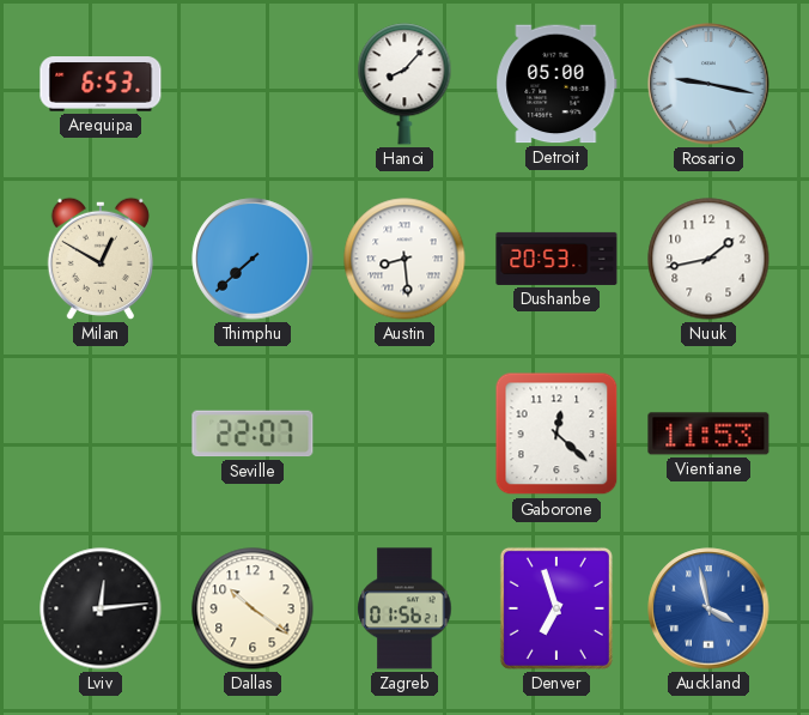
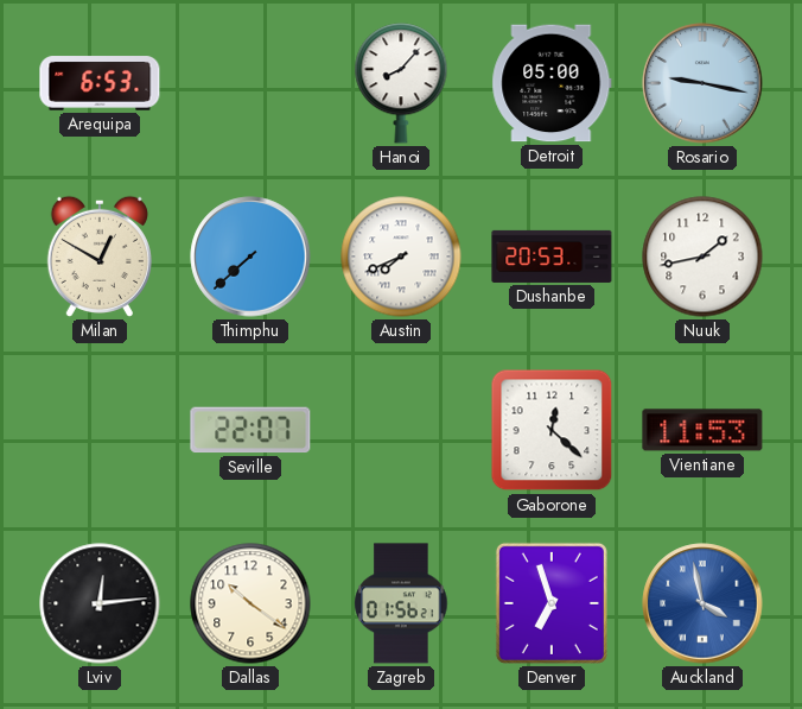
Austin: 8:29 -> 7:41
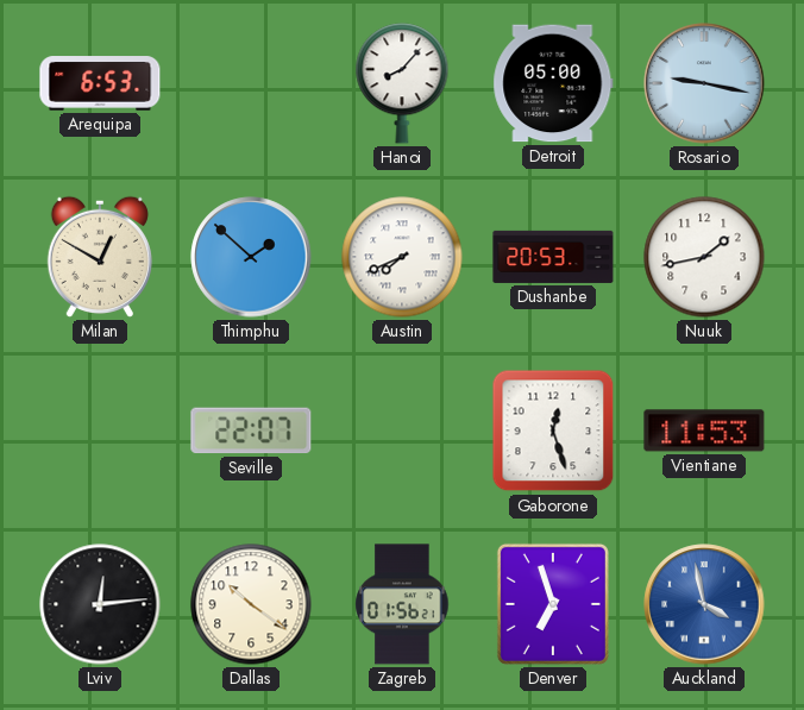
Thimphu: 7:38 -> 1:52
Gaborone: 12:22 -> 12:27
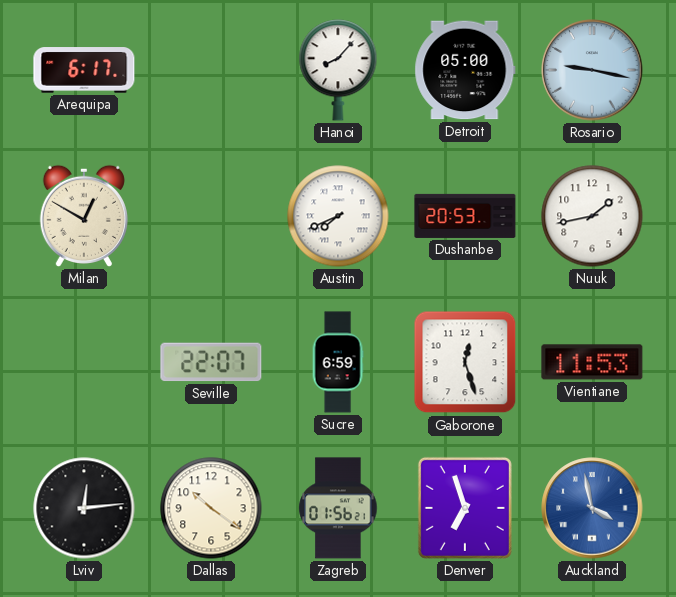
Arequipa: 6:53 -> 6:17
Thimphu: 1:52 -> none
Sucre: none -> 6:59
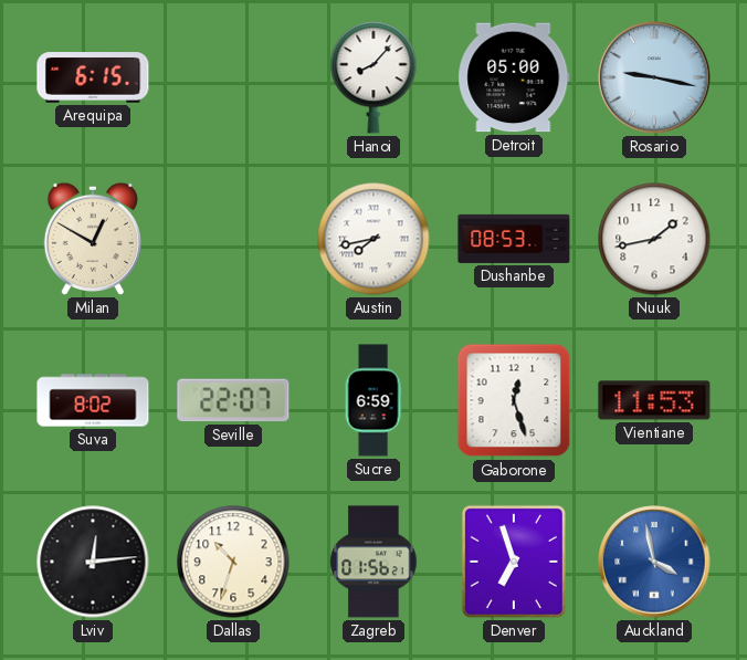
Arequipa: 6:17 -> 6:15
Austin: 7:41 -> 7:43
Dushanbe: 20:53 -> 08:53
Suva: none -> 8:02
Dallas: 10:21 -> 10:33
